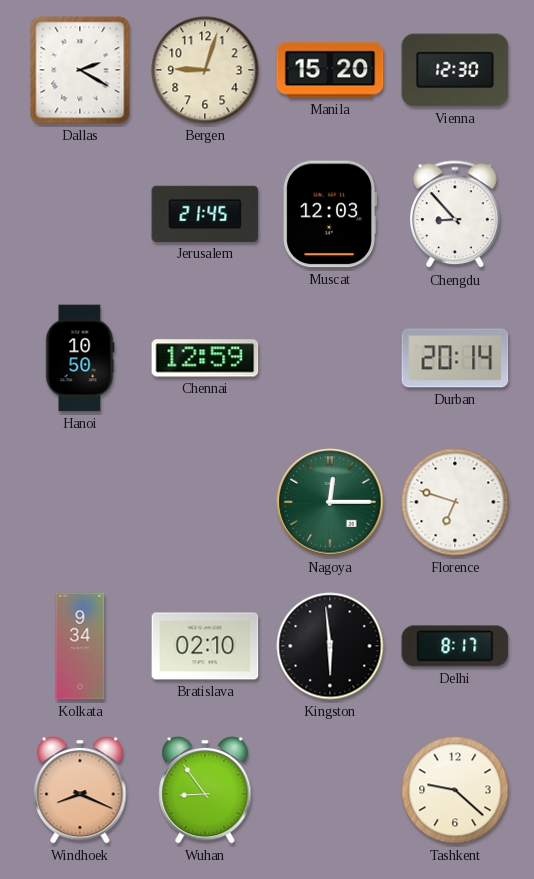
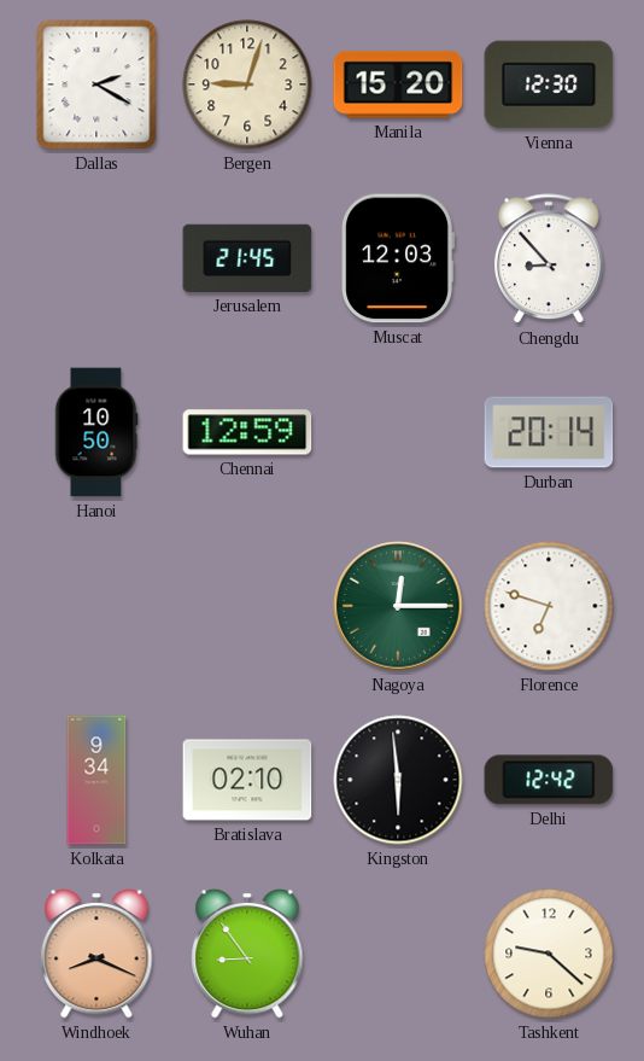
Delhi: 8:17 -> 12:42
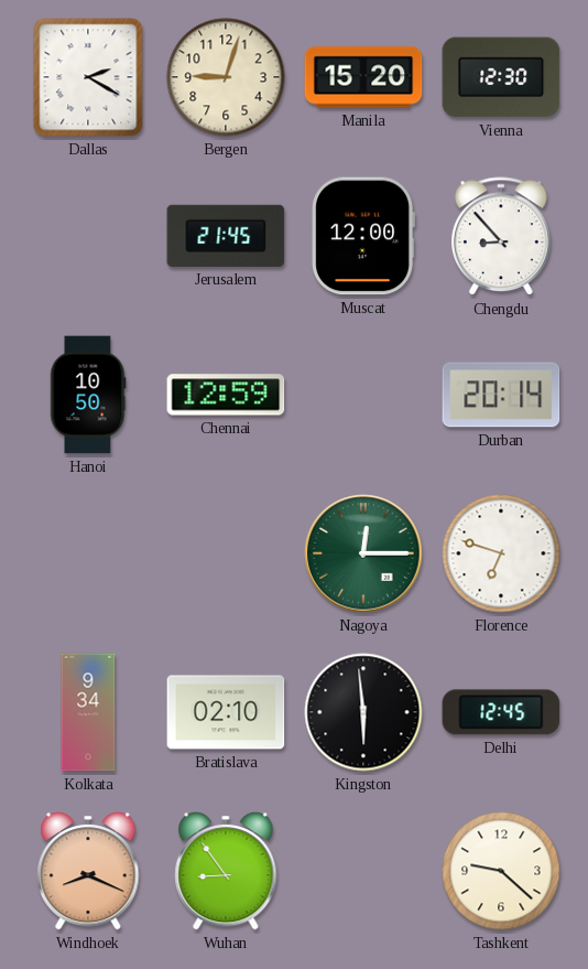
Muscat: 12:03 -> 12:00
Delhi: 12:42 -> 12:45
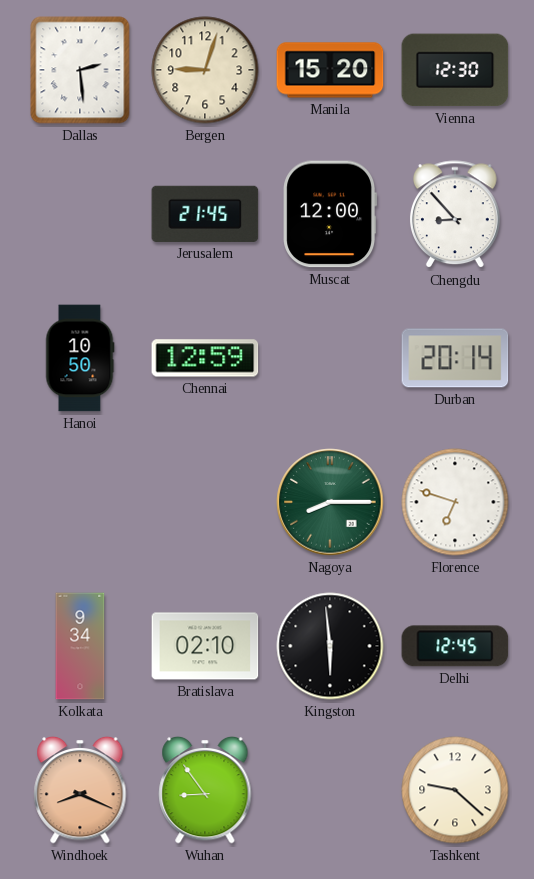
Dallas: 2:20 -> 2:29
Nagoya: 12:15 -> 8:15
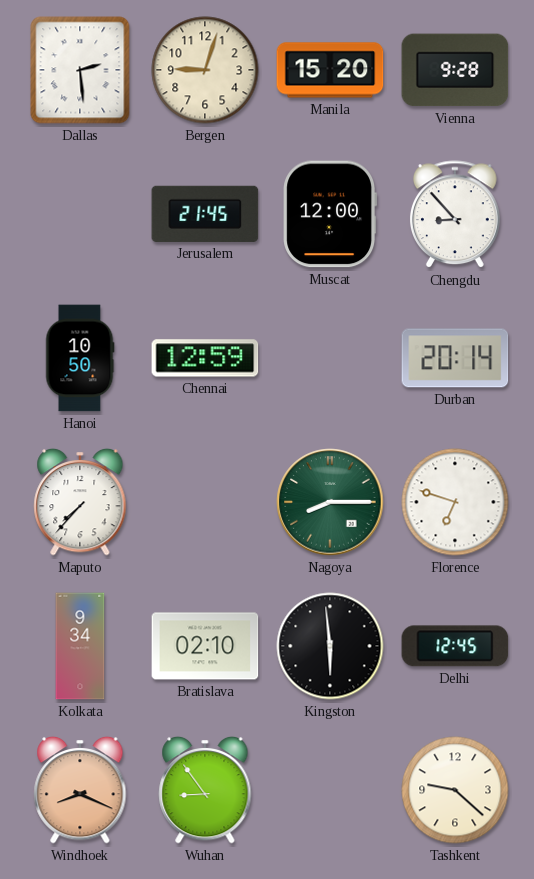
Vienna: 12:30 -> 9:28
Maputo: none -> 7:37
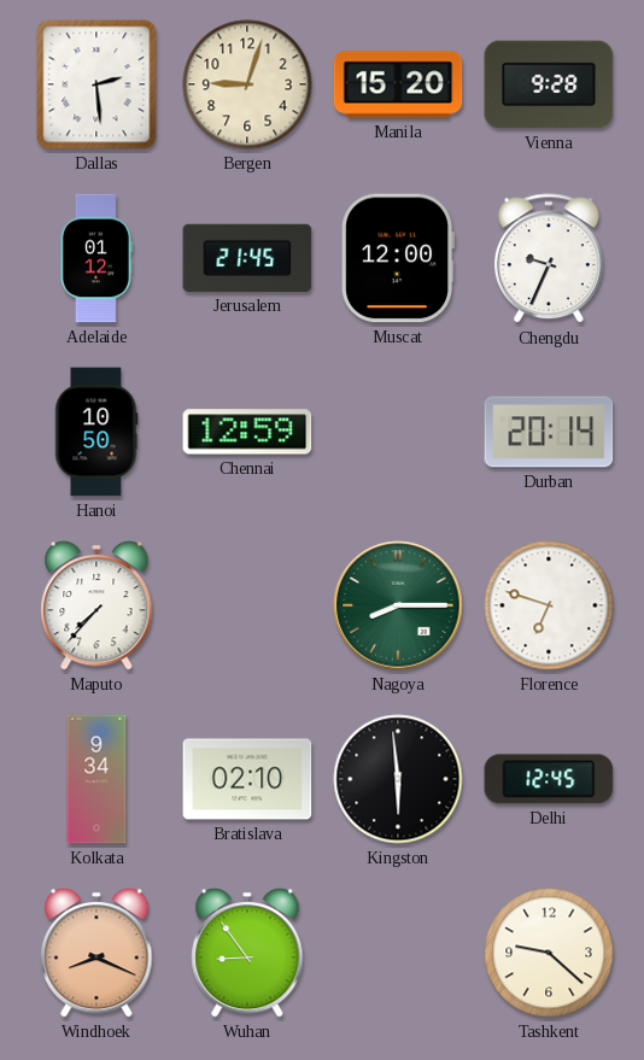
Adelaide: none -> 01:12
Chengdu: 8:53 -> 9:34
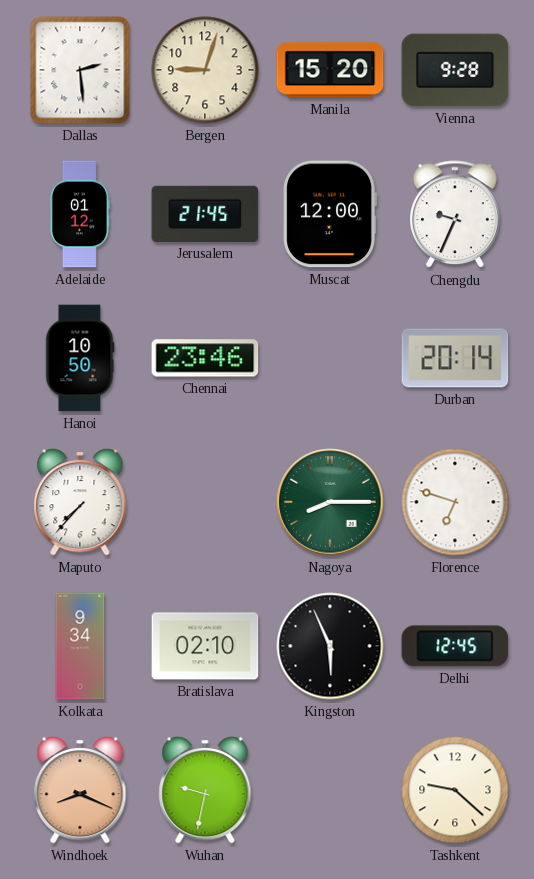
Chennai: 12:59 -> 23:46
Kingston: 5:59 -> 5:56
Wuhan: 8:54 -> 9:32
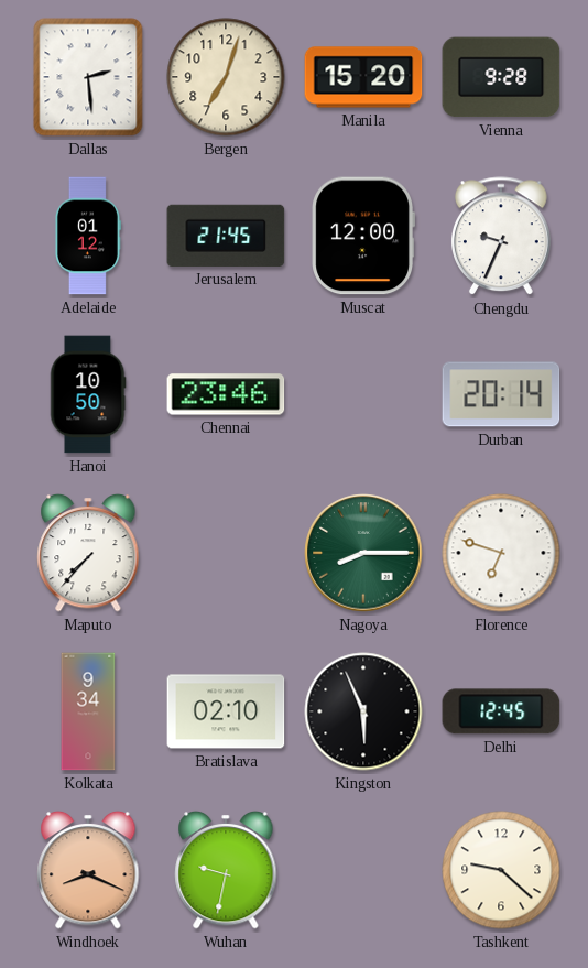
Bergen: 9:03 -> 7:03
